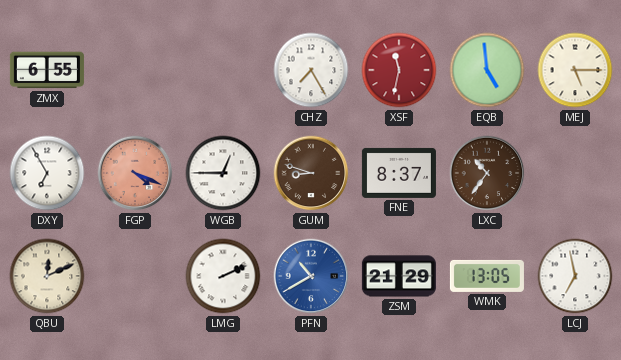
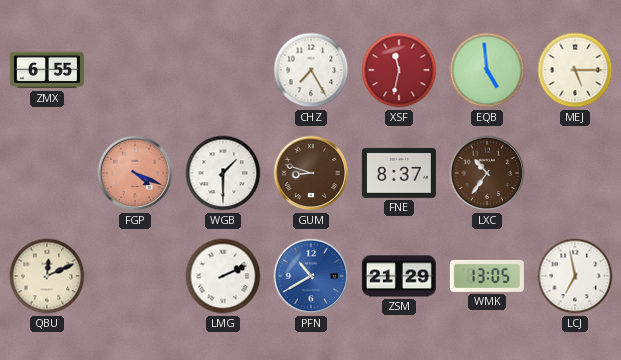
DXY: 6:55 -> none
WGB: 12:45 -> 1:30
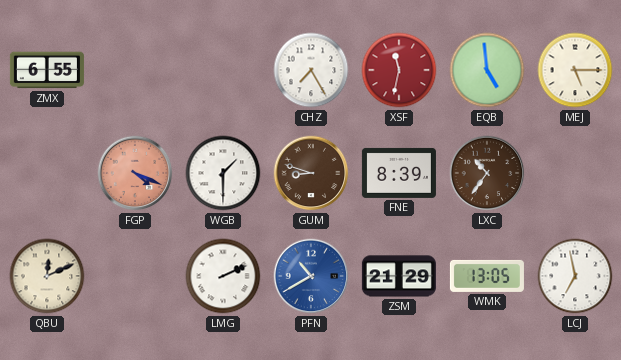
FNE: 8:37 -> 8:39
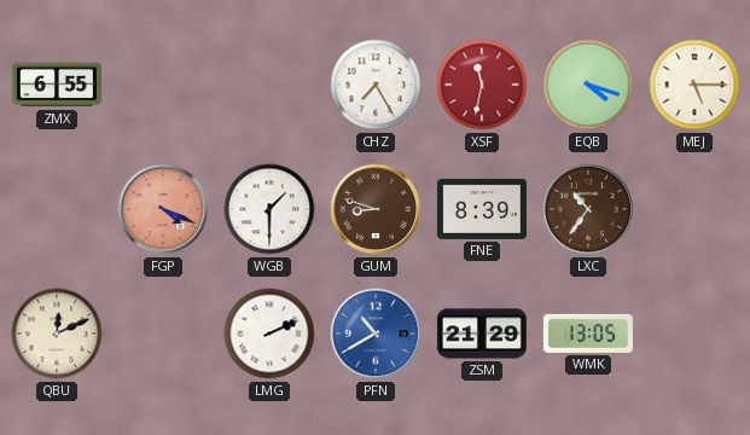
EQB: 4:59 -> 4:18
LCJ: 6:58 -> none
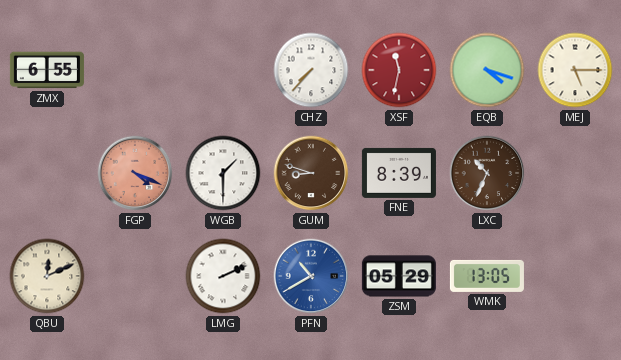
CHZ: 7:25 -> 7:37
LXC: 10:36 -> 10:34
ZSM: 21:29 -> 05:29
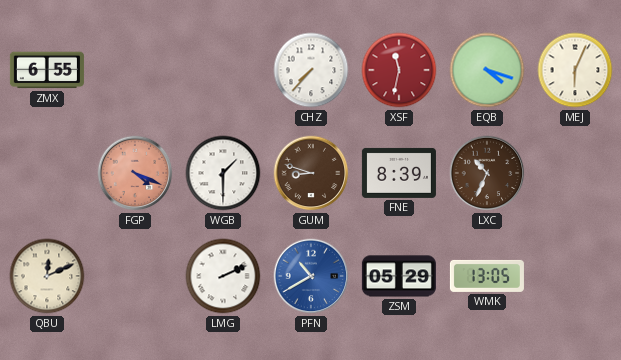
MEJ: 5:15 -> 6:04
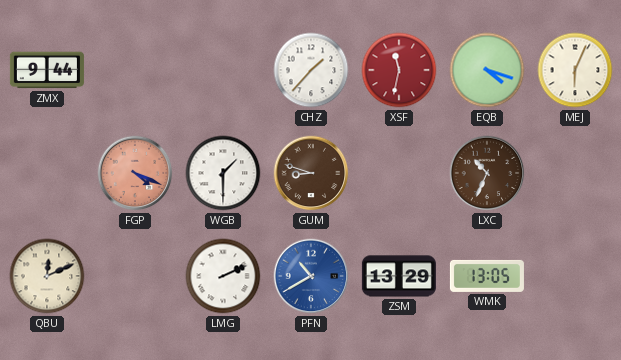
ZMX: 6:55 -> 9:44
CHZ: 7:37 -> 1:37
FNE: 8:39 -> none
ZSM: 05:29 -> 13:29
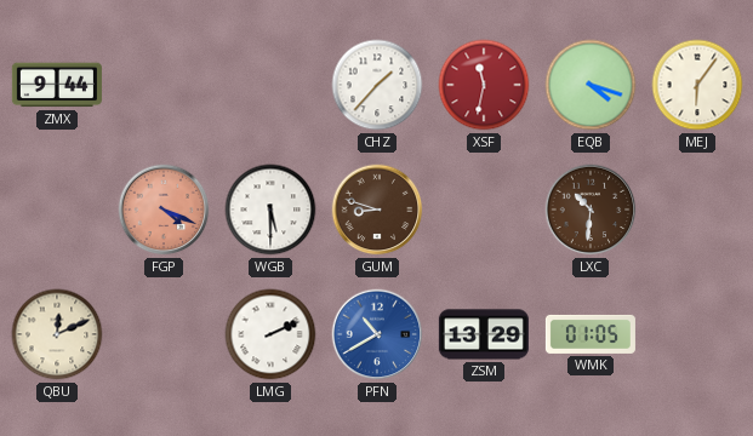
MEJ: 6:04 -> 6:06
WGB: 1:30 -> 5:30
LXC: 10:34 -> 10:31
WMK: 13:05 -> 01:05
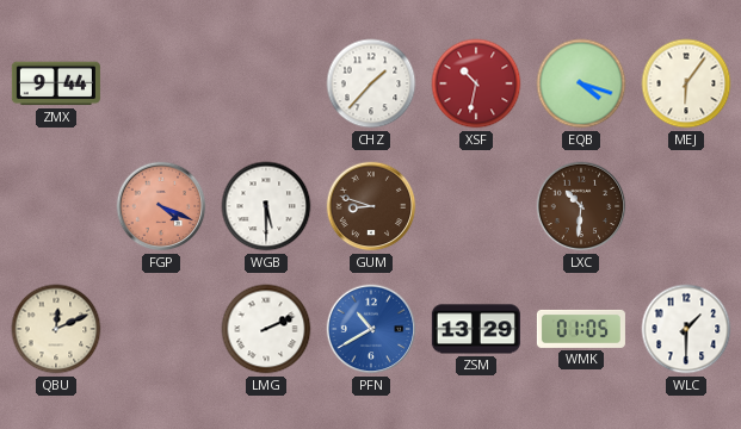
XSF: 11:32 -> 10:32
WLC: none -> 1:30
